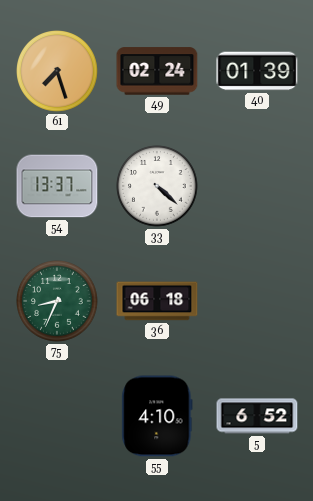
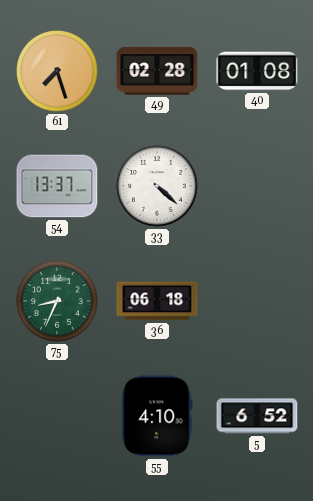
49: 02:24 -> 02:28
40: 01:39 -> 01:08
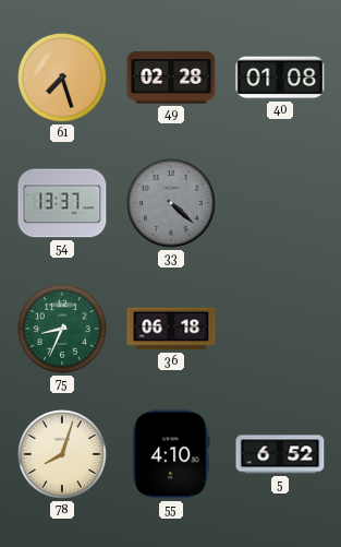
33 dial: white -> grey
78: none -> 8:03
